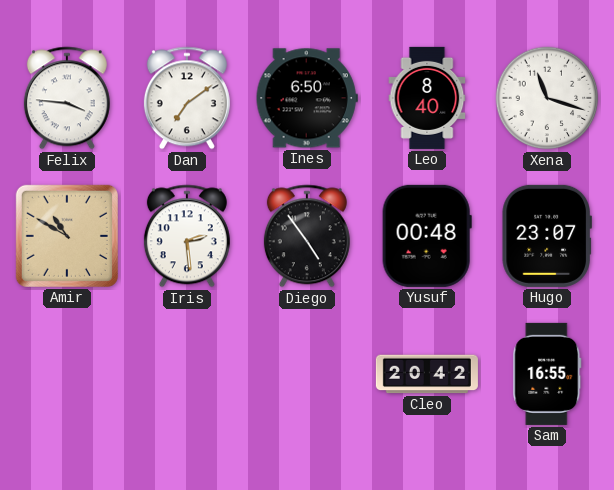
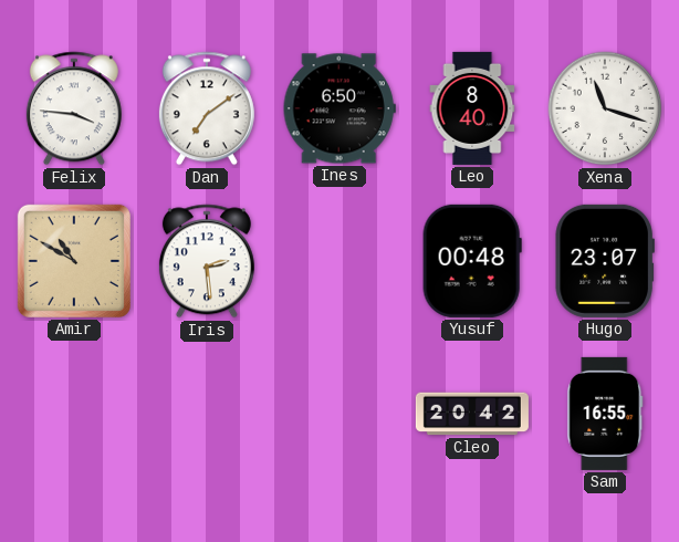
Diego: 4:54 -> none
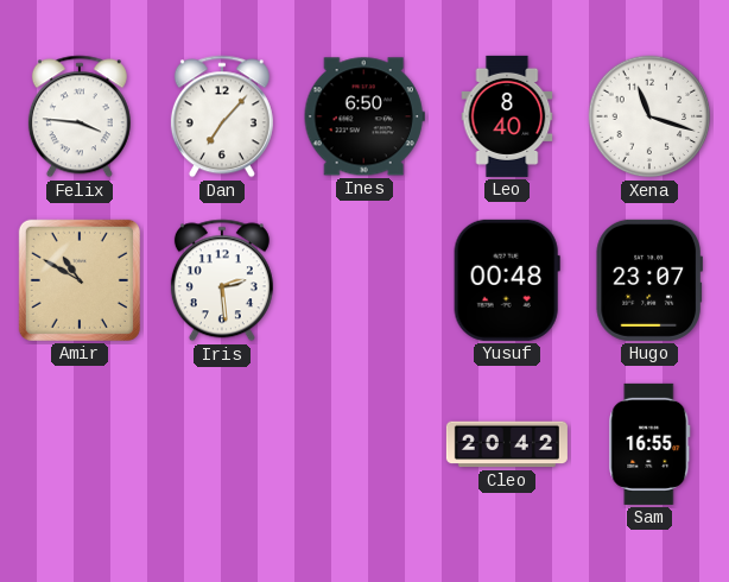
Dan: 7:09 -> 7:07
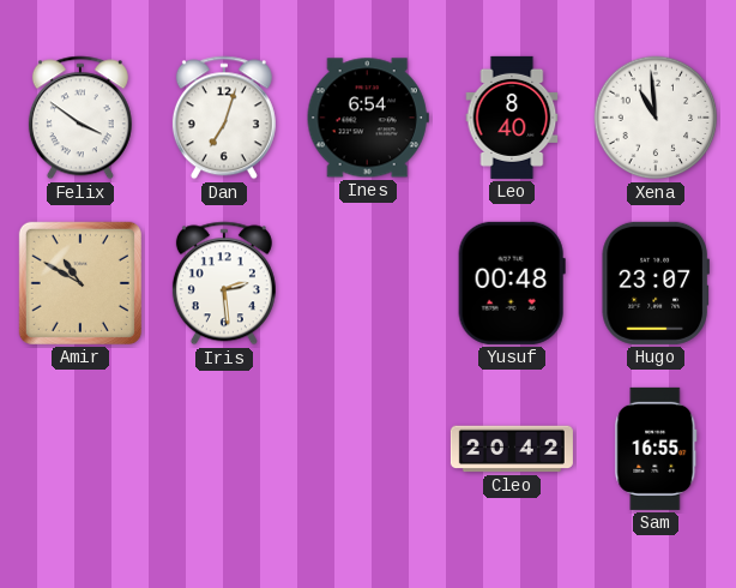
Felix: 3:46 -> 3:51
Dan: 7:07 -> 7:03
Ines: 6:50 -> 6:54
Xena: 11:18 -> 10:59
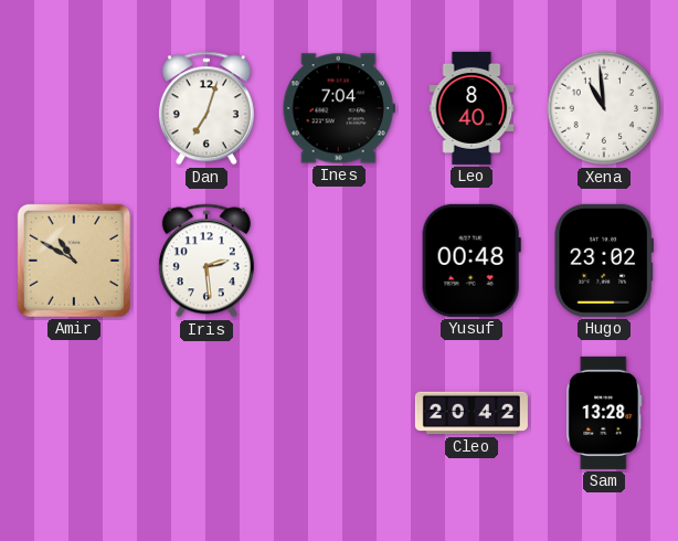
Felix: 3:51 -> none
Ines: 6:54 -> 7:04
Hugo: 23:07 -> 23:02
Sam: 16:55 -> 13:28
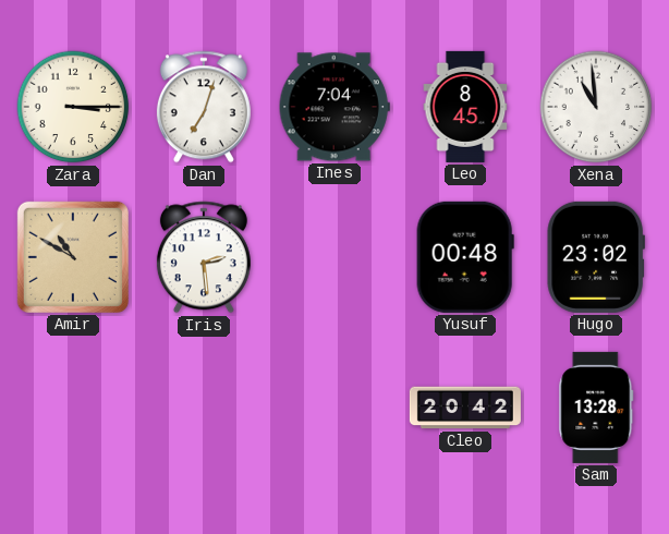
Zara: none -> 3:15
Leo: 8:40 -> 8:45
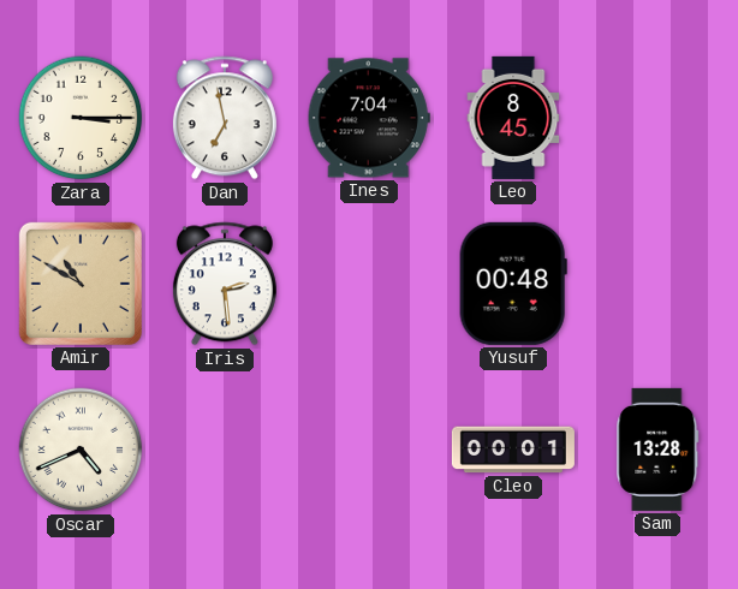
Dan: 7:03 -> 6:58
Xena: 10:59 -> none
Hugo: 23:02 -> none
Oscar: none -> 4:41
Cleo: 20:42 -> 00:01
